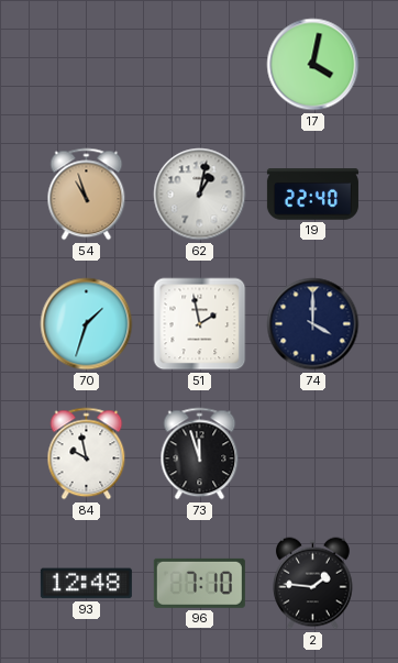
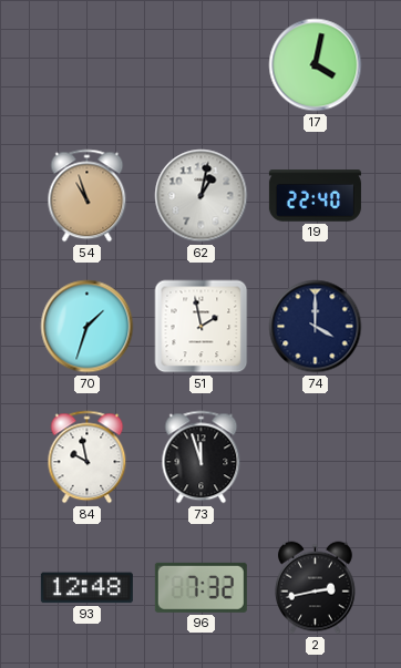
96: 7:10 -> 7:32
2: 1:46 -> 2:43
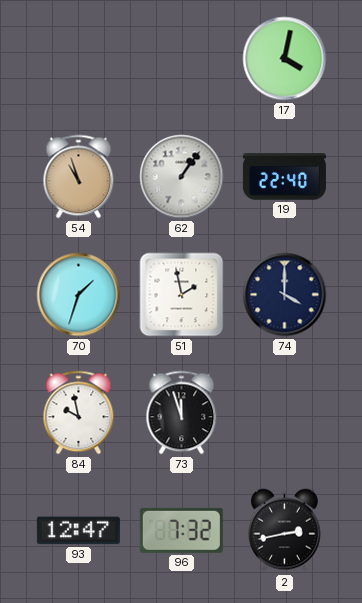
62: 1:02 -> 1:06
93: 12:48 -> 12:47
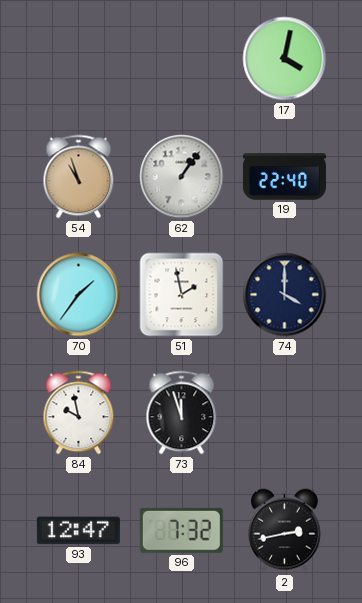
70: 1:33 -> 1:36
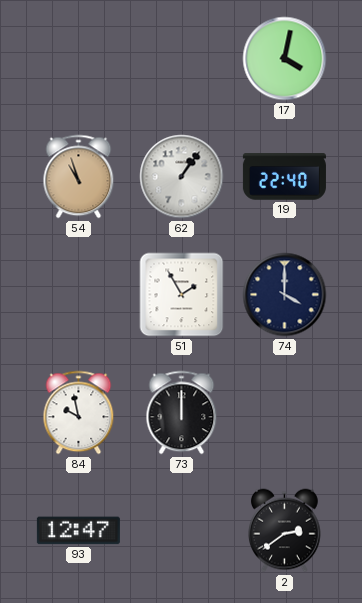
70: 1:36 -> none
51: 1:58 -> 1:55
73: 11:57 -> 12:00
96: 7:32 -> none
2: 2:43 -> 2:39
